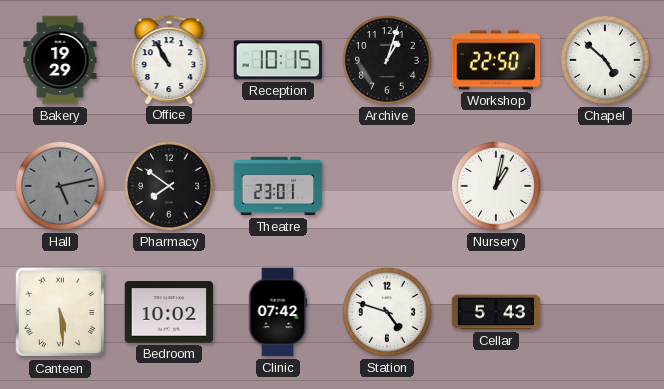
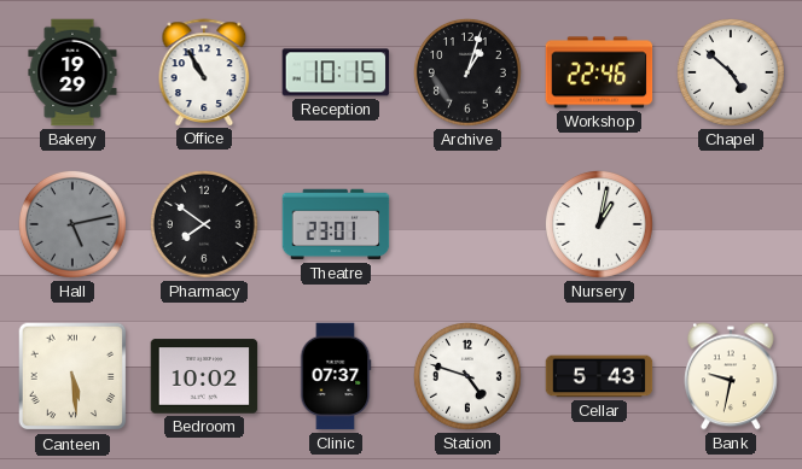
Workshop: 22:50 -> 22:46
Clinic: 07:42 -> 07:37
Bank: none -> 9:32
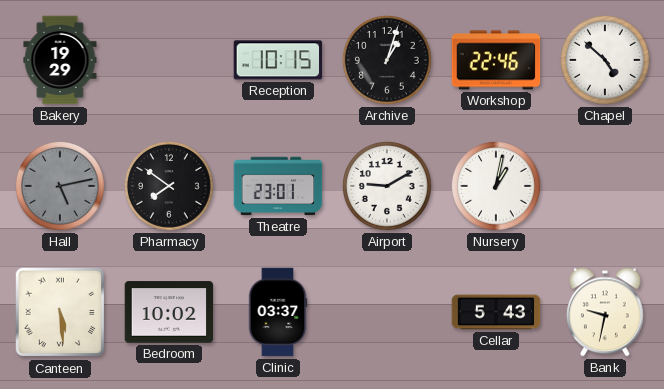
Office: 10:55 -> none
Airport: none -> 9:10
Clinic: 07:37 -> 03:37
Station: 4:48 -> none
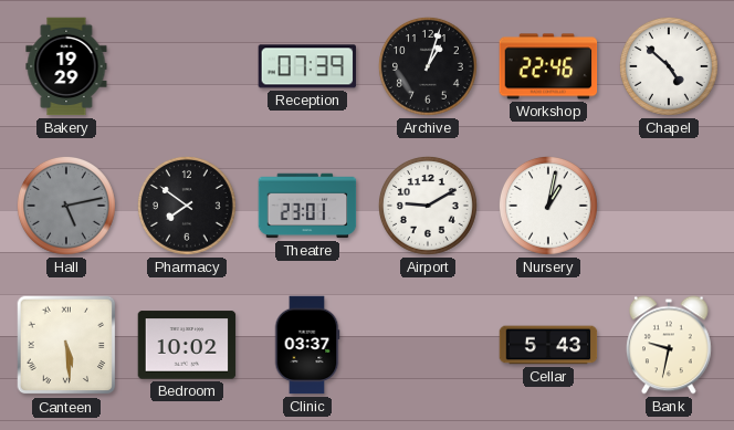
Reception: 10:15 -> 07:39
